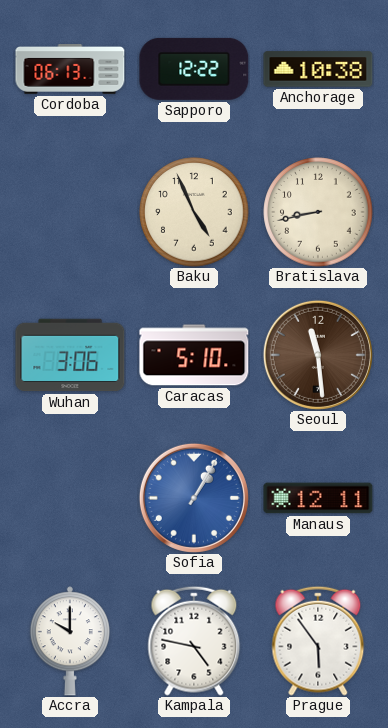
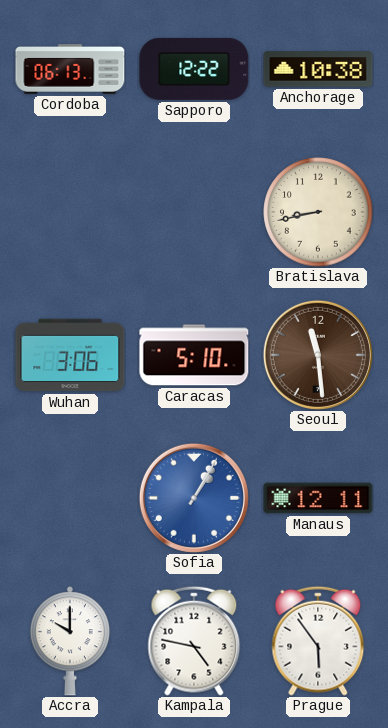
Baku: 4:56 -> none
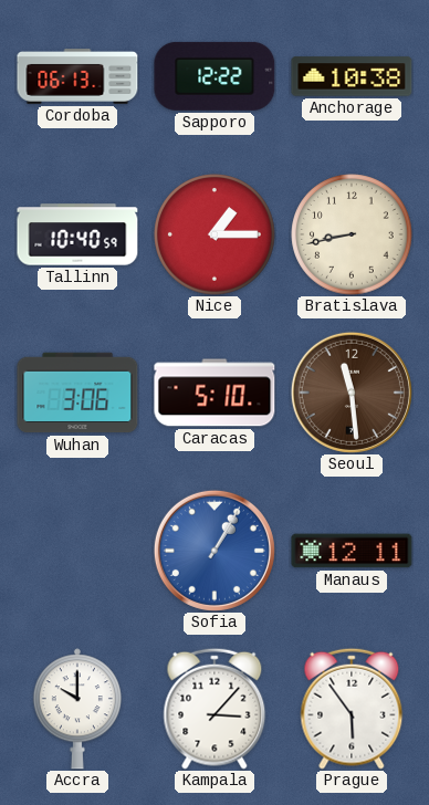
Tallinn: none -> 10:40
Nice: none -> 1:15
Kampala: 4:47 -> 3:07
